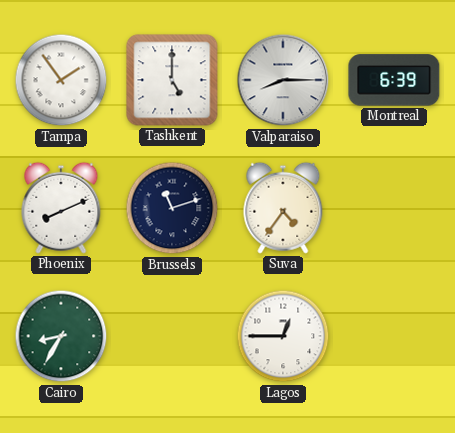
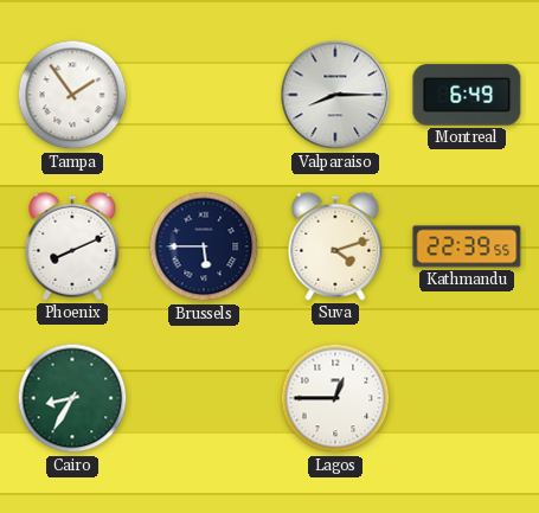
Tashkent: 5:00 -> none
Montreal: 6:39 -> 6:49
Brussels: 11:12 -> 5:45
Suva: 4:36 -> 4:12
Kathmandu: none -> 22:39
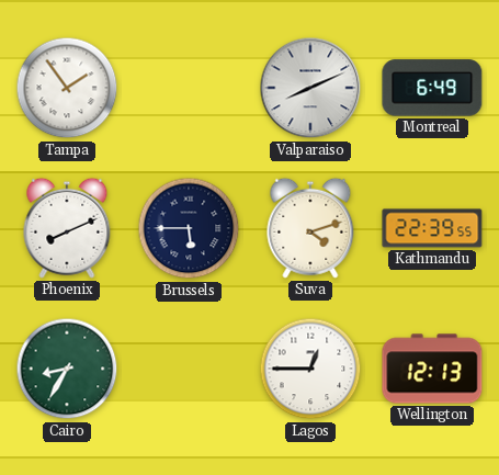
Valparaiso: 8:15 -> 8:11
Wellington: none -> 12:13
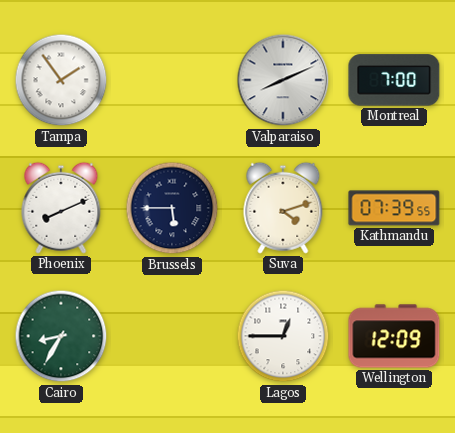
Montreal: 6:49 -> 7:00
Kathmandu: 22:39 -> 07:39
Wellington: 12:13 -> 12:09
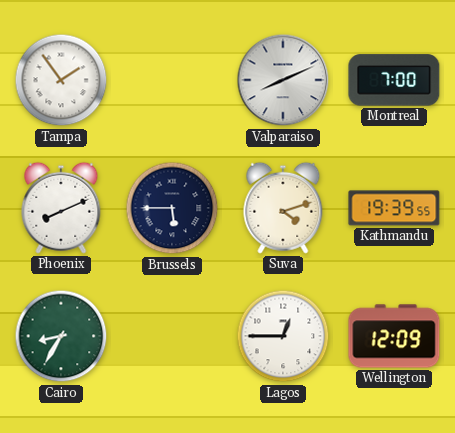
Kathmandu: 07:39 -> 19:39
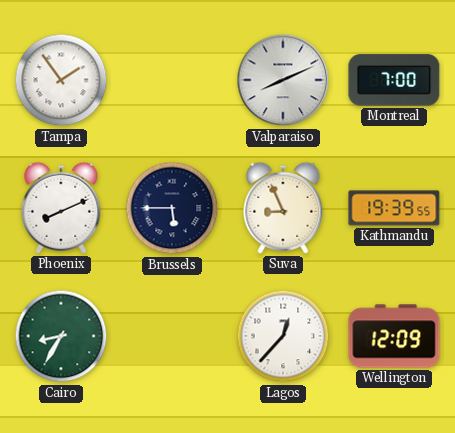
Suva: 4:12 -> 8:56
Lagos: 12:45 -> 12:37
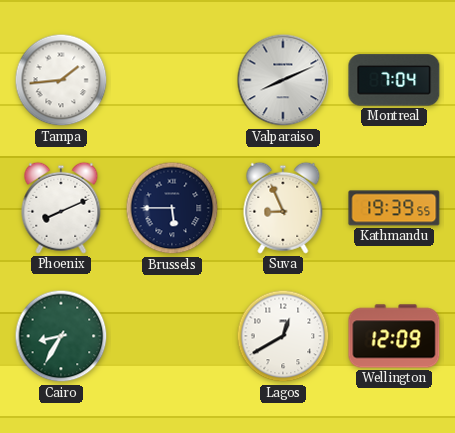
Tampa: 1:54 -> 1:44
Montreal: 7:00 -> 7:04
Lagos: 12:37 -> 12:40
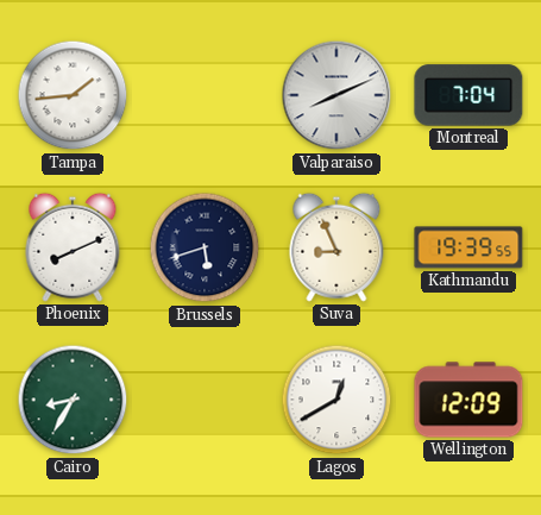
Brussels: 5:45 -> 5:42
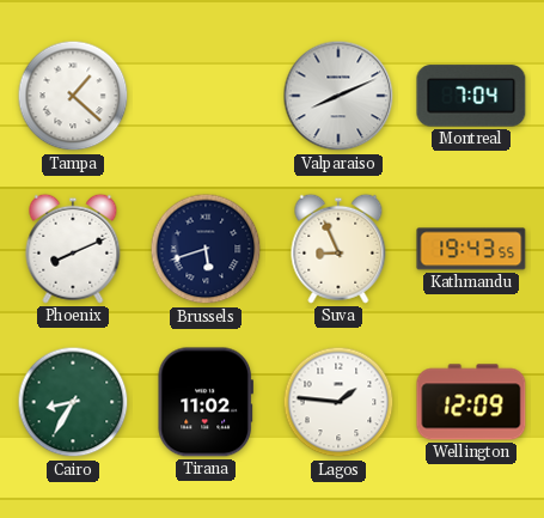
Tampa: 1:44 -> 1:22
Kathmandu: 19:39 -> 19:43
Tirana: none -> 11:02
Lagos: 12:40 -> 1:46
